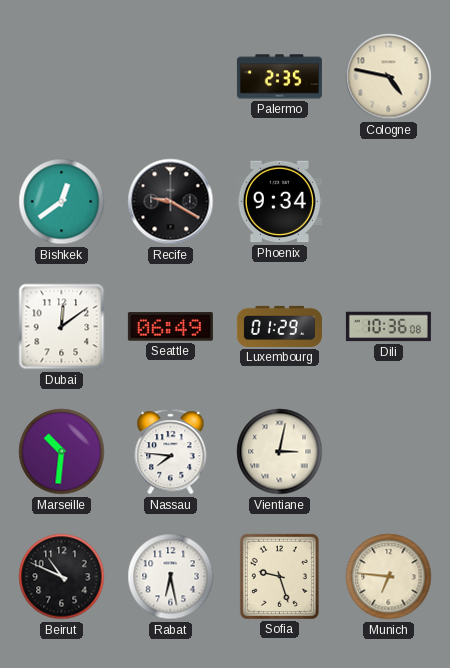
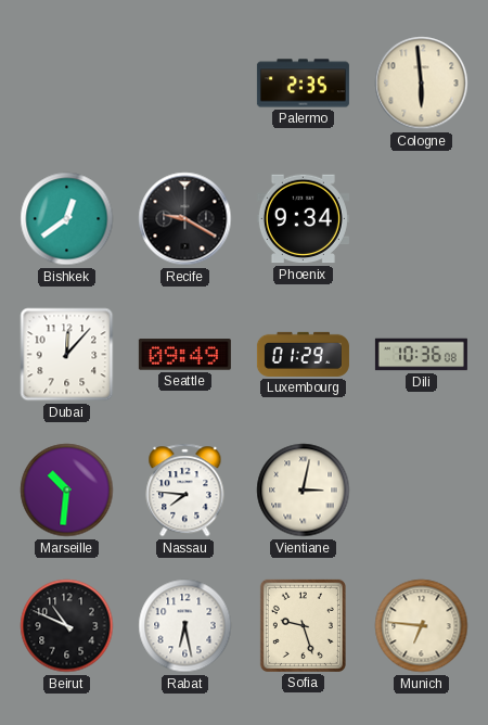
Cologne: 4:47 -> 5:59
Dubai: 12:09 -> 12:07
Seattle: 06:49 -> 09:49
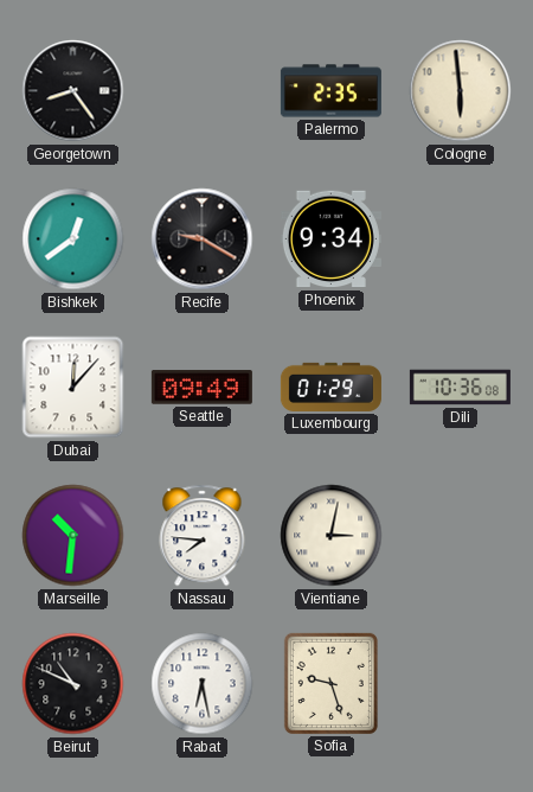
Georgetown: none -> 8:24
Munich: 6:46 -> none
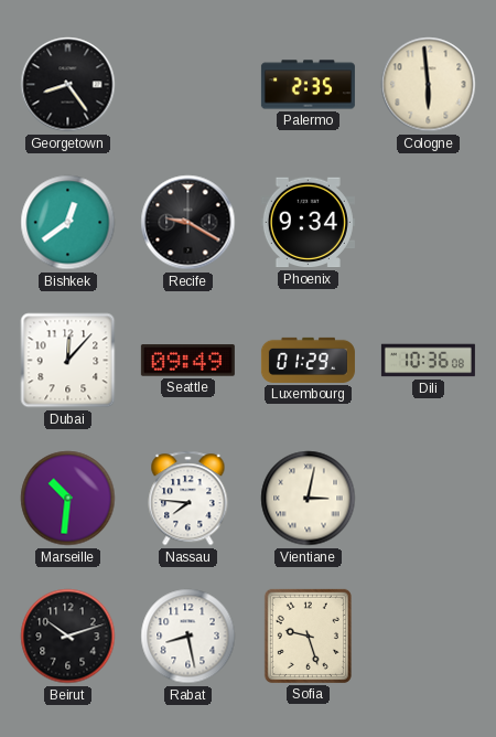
Beirut: 10:49 -> 10:12
Rabat: 6:28 -> 8:28
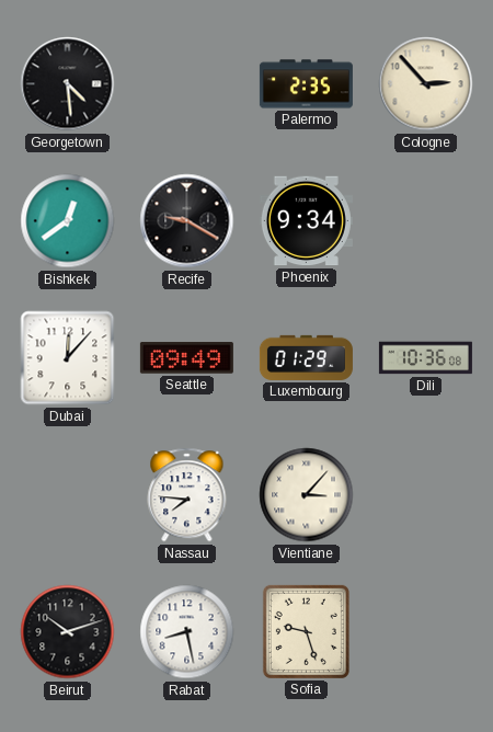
Georgetown: 8:24 -> 4:29
Cologne: 5:59 -> 2:53
Marseille: 10:31 -> none
Vientiane: 3:02 -> 3:07
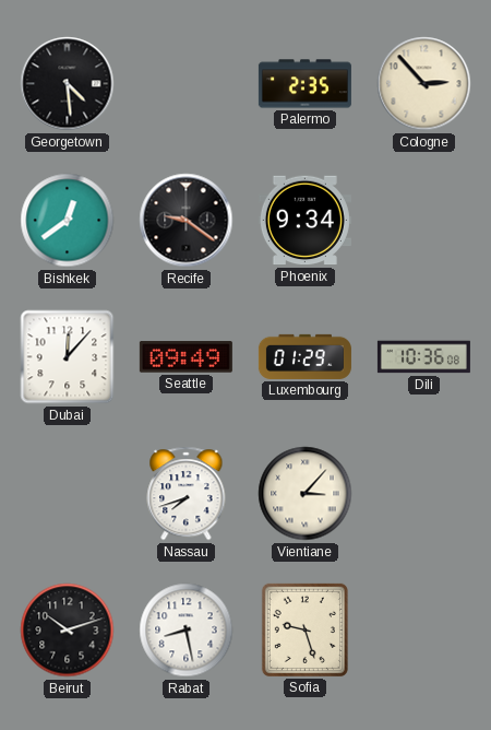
Recife: 9:20 -> 9:21
Nassau: 7:46 -> 7:42
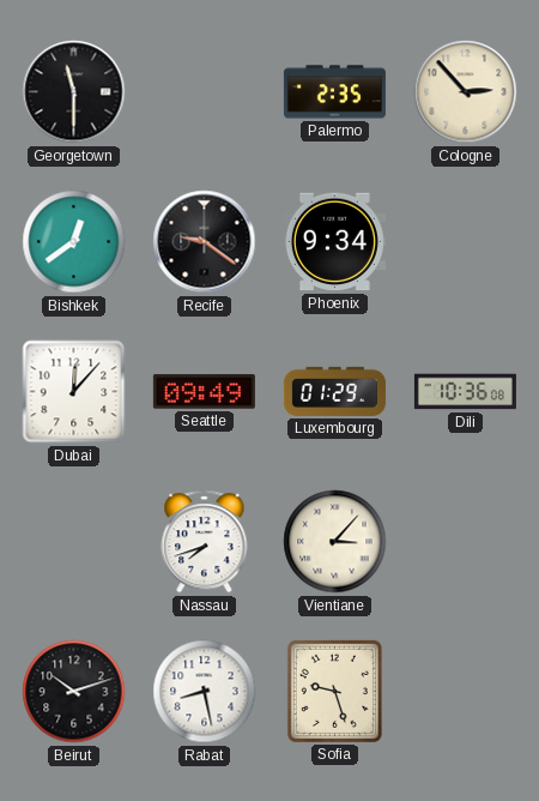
Georgetown: 4:29 -> 11:30
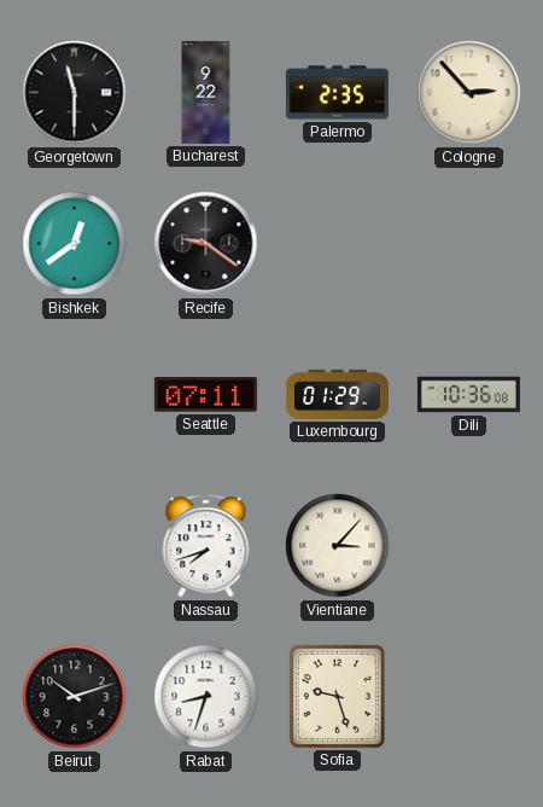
Bucharest: none -> 9:22
Phoenix: 9:34 -> none
Dubai: 12:07 -> none
Seattle: 09:49 -> 07:11
Rabat: 8:28 -> 8:33
